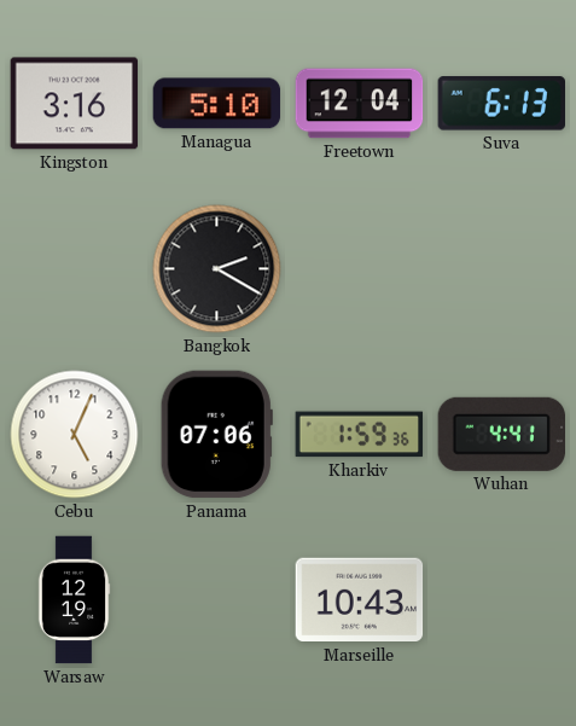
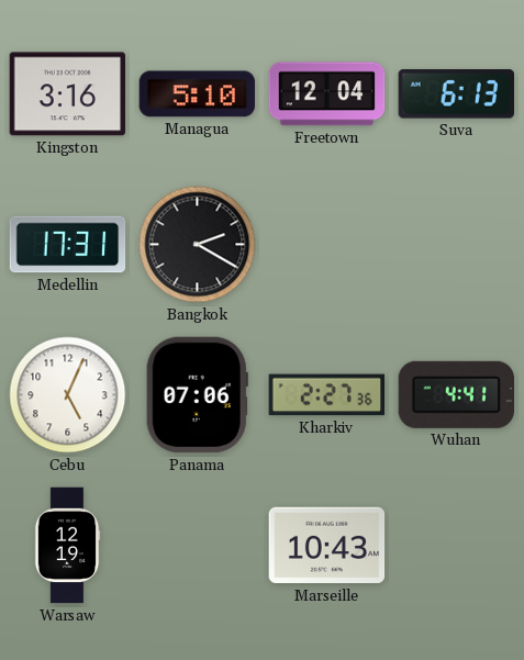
Medellin: none -> 17:31
Kharkiv: 1:59 -> 2:27
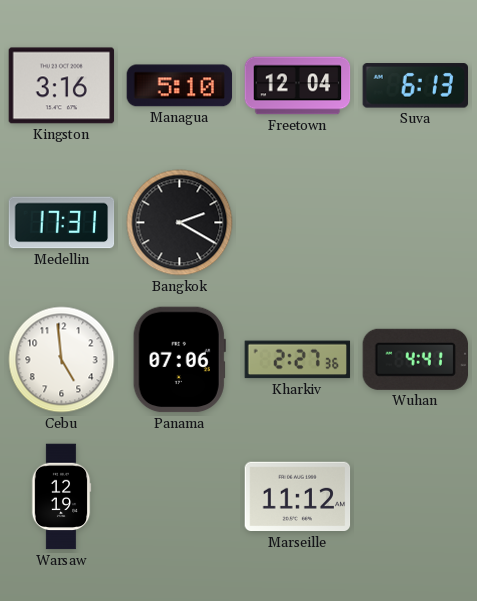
Cebu: 5:04 -> 4:59
Marseille: 10:43 -> 11:12
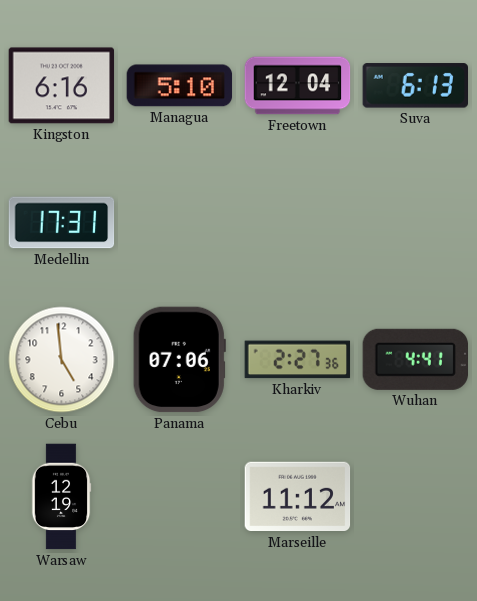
Kingston: 3:16 -> 6:16
Bangkok: 2:20 -> none
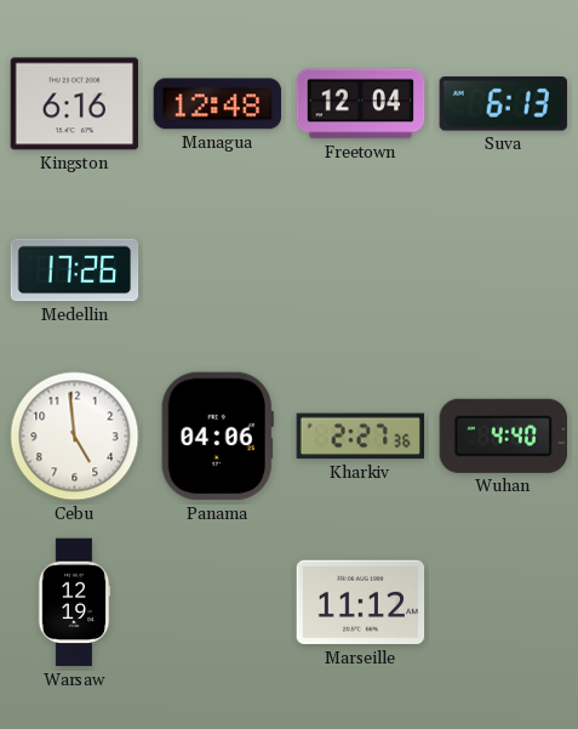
Managua: 5:10 -> 12:48
Medellin: 17:31 -> 17:26
Panama: 07:06 -> 04:06
Wuhan: 4:41 -> 4:40
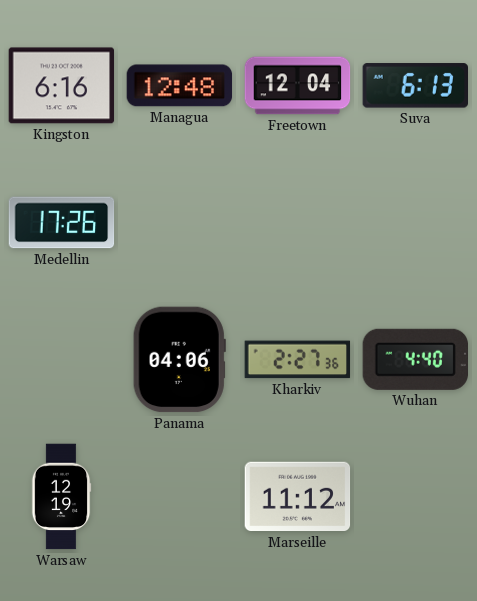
Cebu: 4:59 -> none
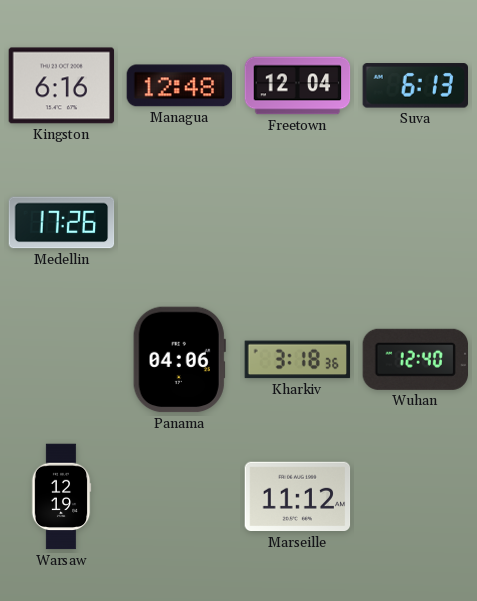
Kharkiv: 2:27 -> 3:18
Wuhan: 4:40 -> 12:40
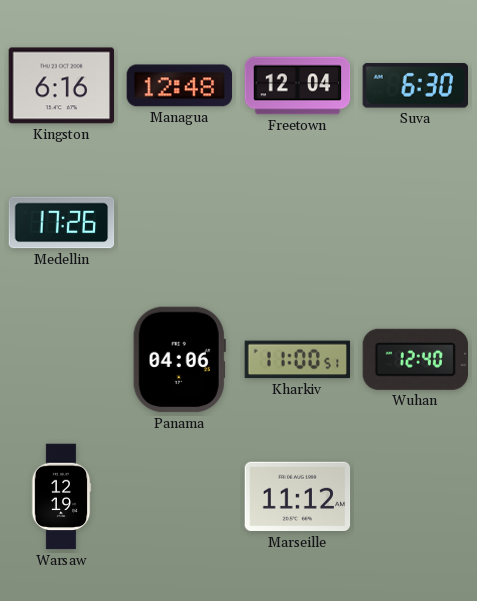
Suva: 6:13 -> 6:30
Kharkiv: 3:18 -> 11:00
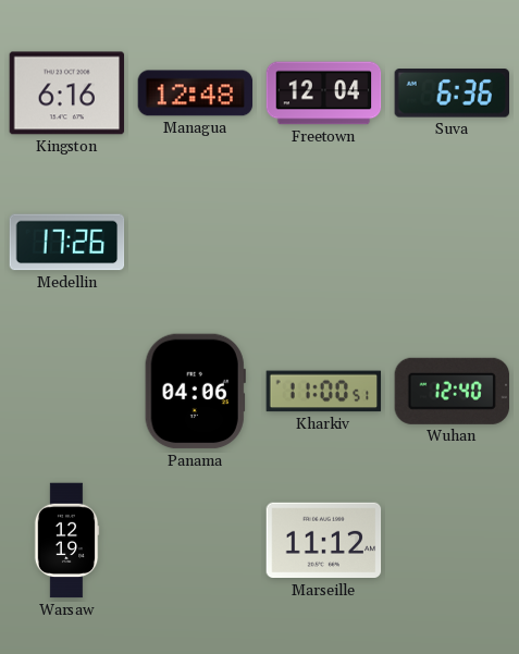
Suva: 6:30 -> 6:36
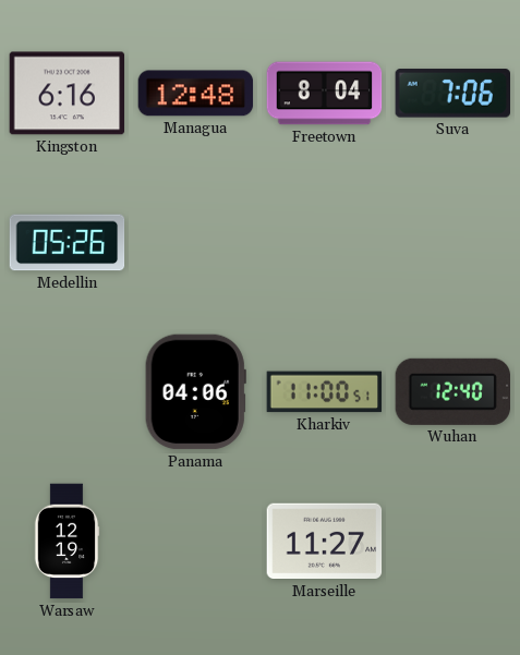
Freetown: 12:04 -> 8:04
Suva: 6:36 -> 7:06
Medellin: 17:26 -> 05:26
Marseille: 11:12 -> 11:27
